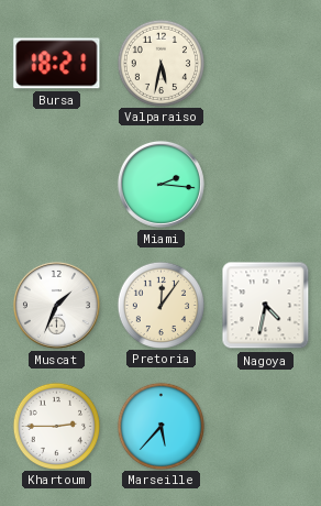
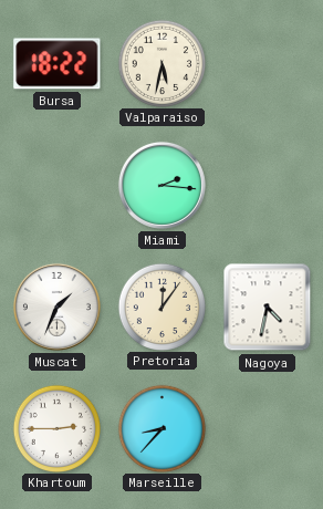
Bursa: 18:21 -> 18:22
Marseille: 5:37 -> 8:37
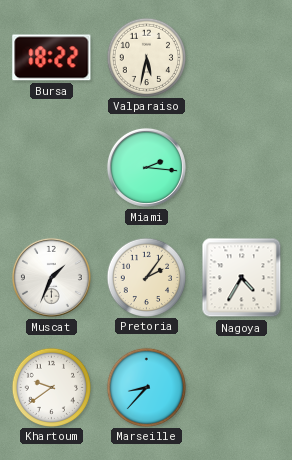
Pretoria: 12:06 -> 2:06
Nagoya: 4:32 -> 4:35
Khartoum: 2:45 -> 9:39
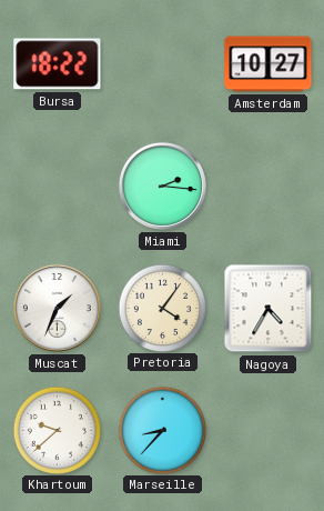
Valparaiso: 5:32 -> none
Amsterdam: none -> 10:27
Pretoria: 2:06 -> 4:06
Khartoum: 9:39 -> 9:38
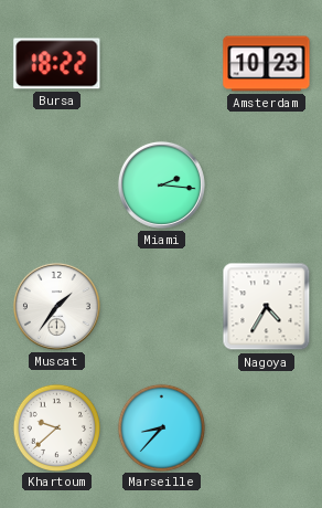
Amsterdam: 10:27 -> 10:23
Muscat: 1:34 -> 1:36
Pretoria: 4:06 -> none
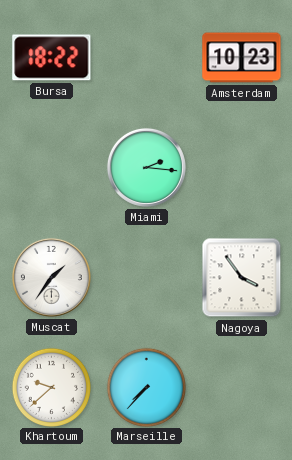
Nagoya: 4:35 -> 3:54
Marseille: 8:37 -> 7:37
